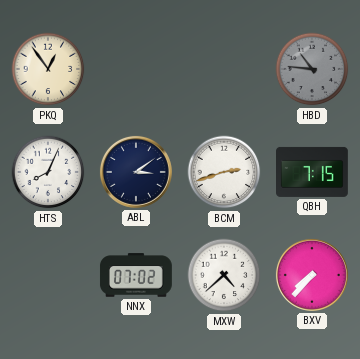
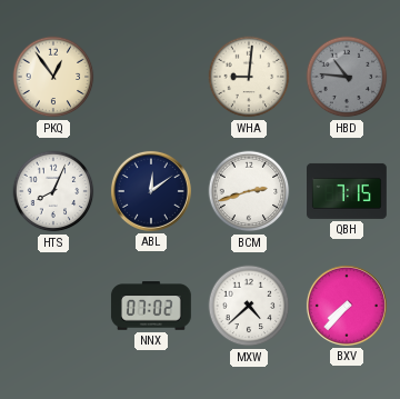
WHA: none -> 9:01
ABL: 3:09 -> 12:09
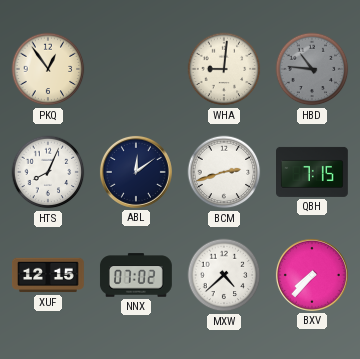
XUF: none -> 12:15
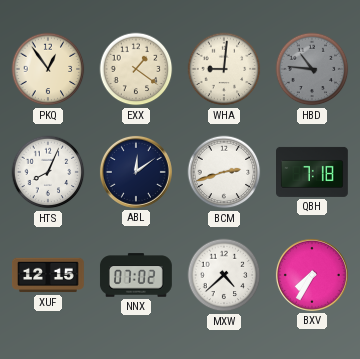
EXX: none -> 1:21
QBH: 7:15 -> 7:18
BXV: 7:37 -> 7:35
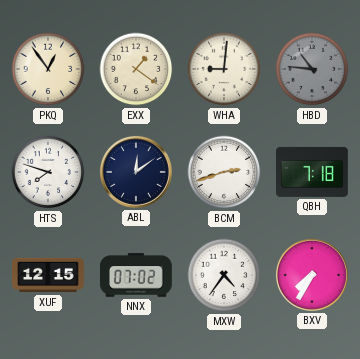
HTS: 8:04 -> 7:48
MXW: 4:38 -> 4:36
